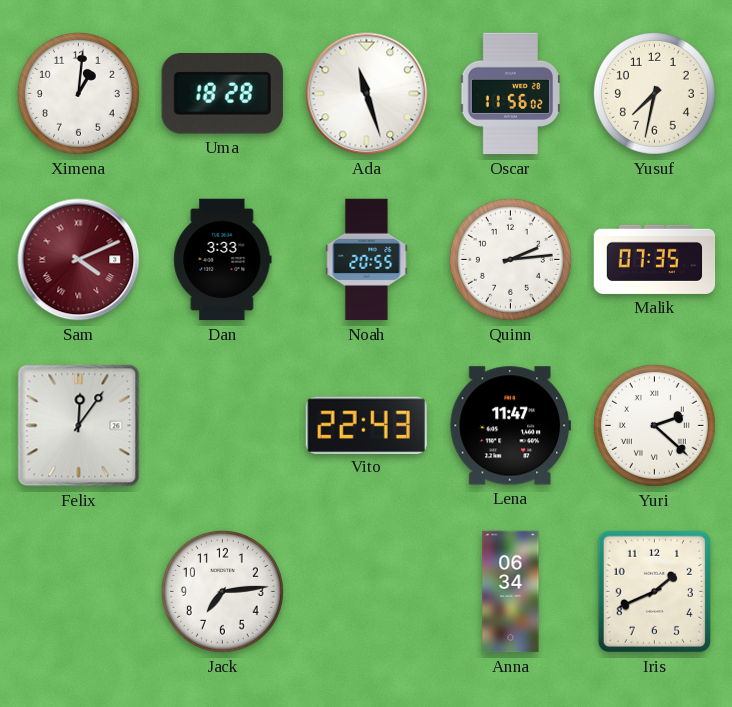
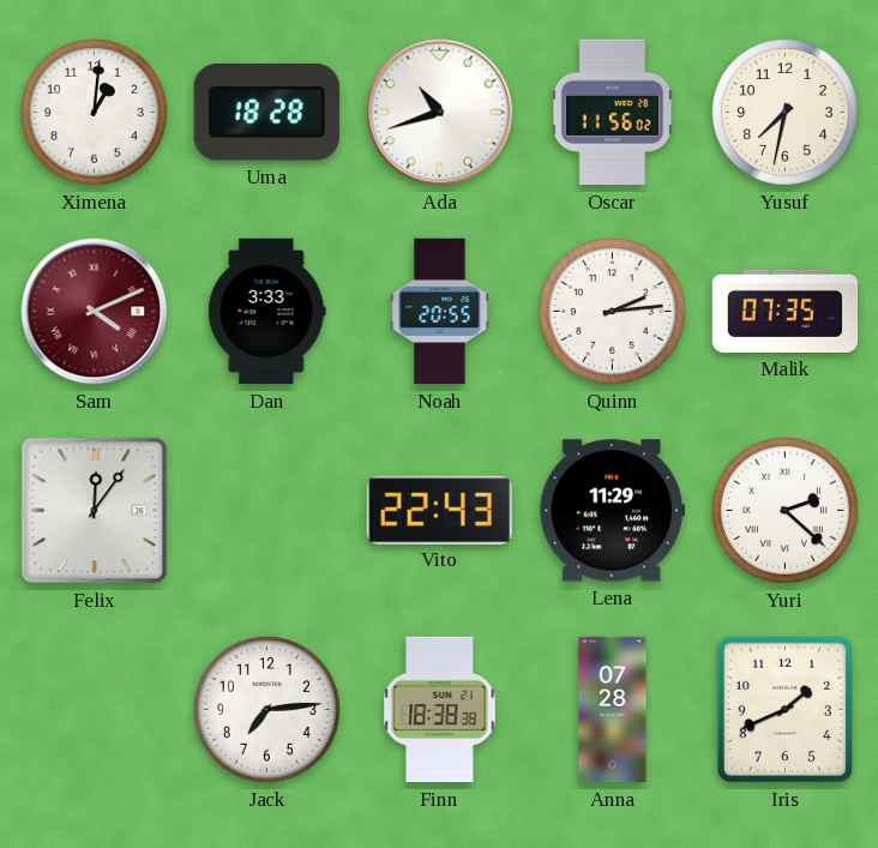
Ada: 11:27 -> 10:42
Lena: 11:47 -> 11:29
Finn: none -> 18:38
Anna: 06:34 -> 07:28
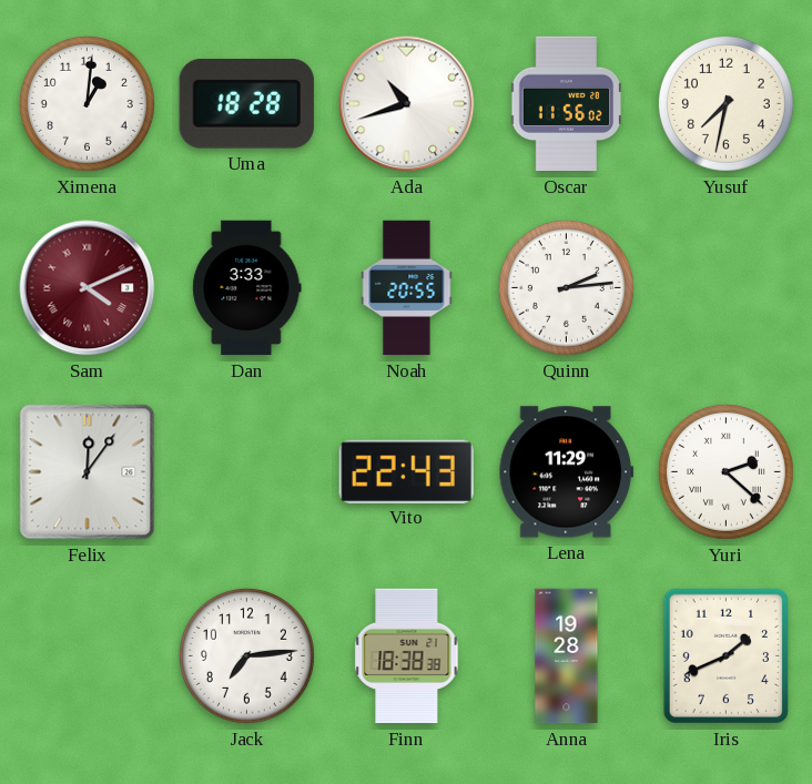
Malik: 07:35 -> none
Anna: 07:28 -> 19:28
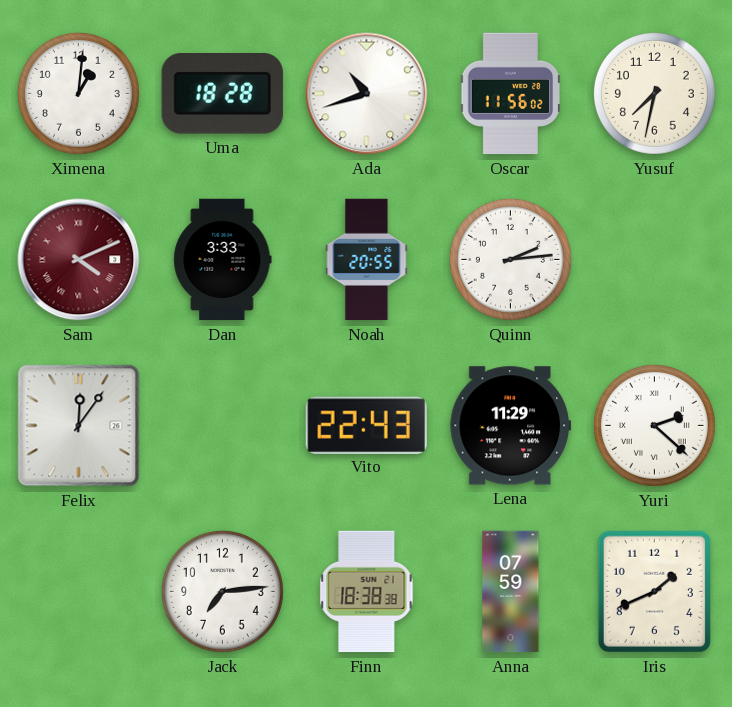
Anna: 19:28 -> 07:59
